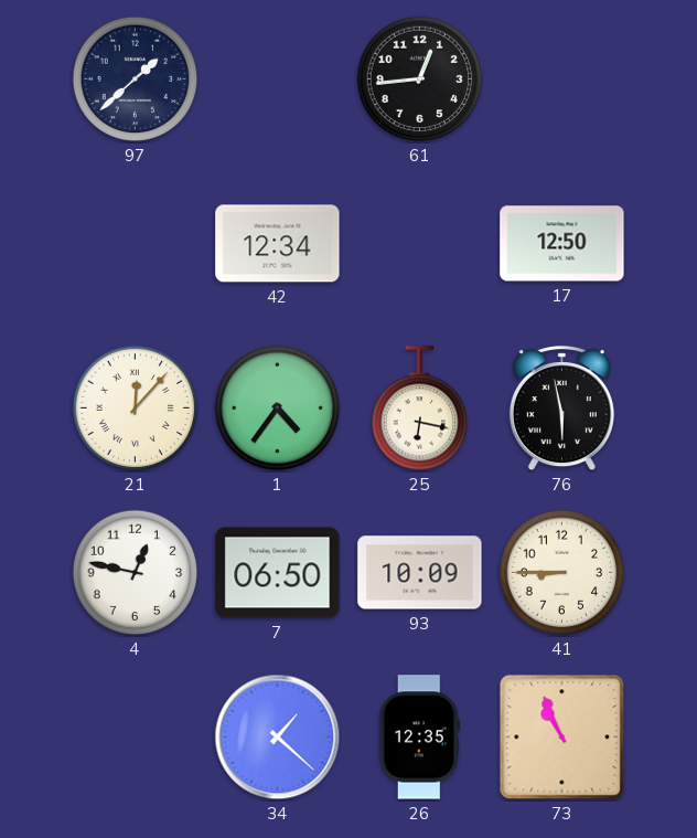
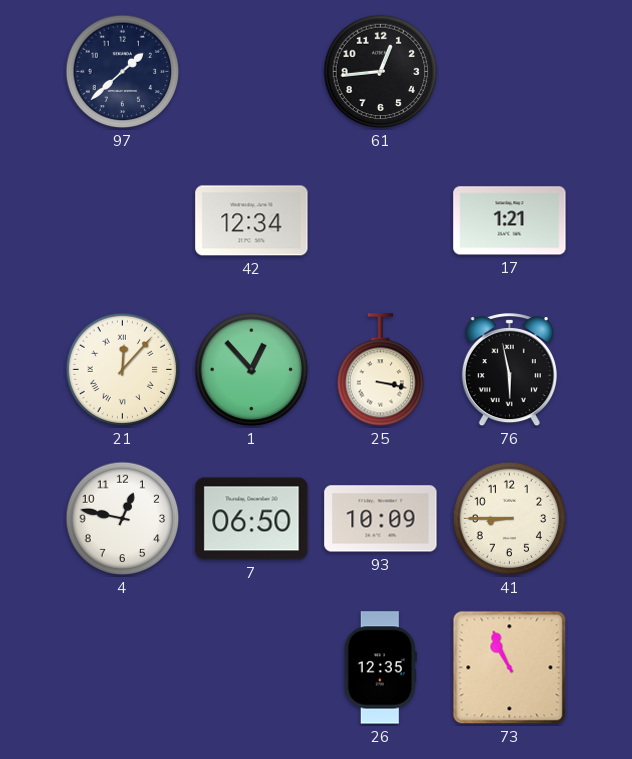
17: 12:50 -> 1:21
1: 4:36 -> 12:53
25: 6:17 -> 3:17
34: 1:22 -> none
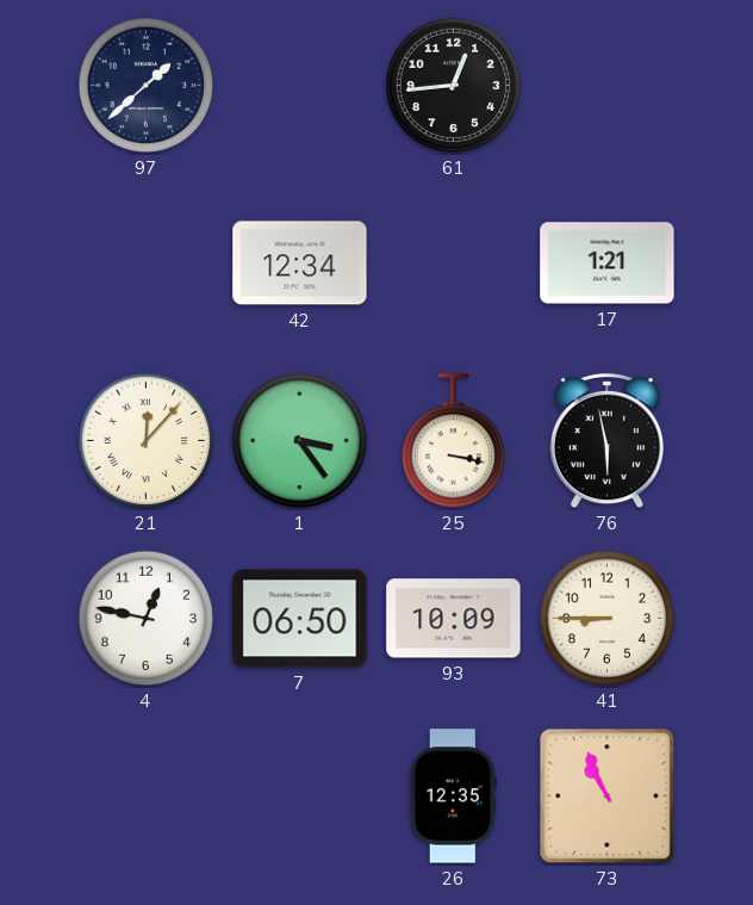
1: 12:53 -> 3:24
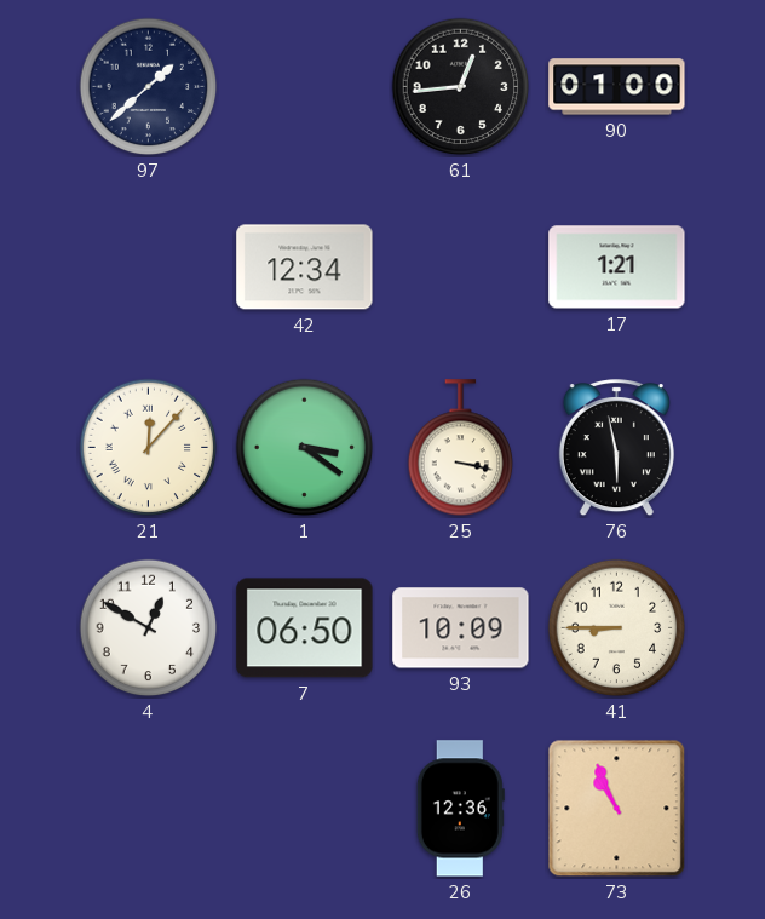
90: none -> 01:00
1: 3:24 -> 3:21
4: 12:47 -> 12:50
26: 12:35 -> 12:36
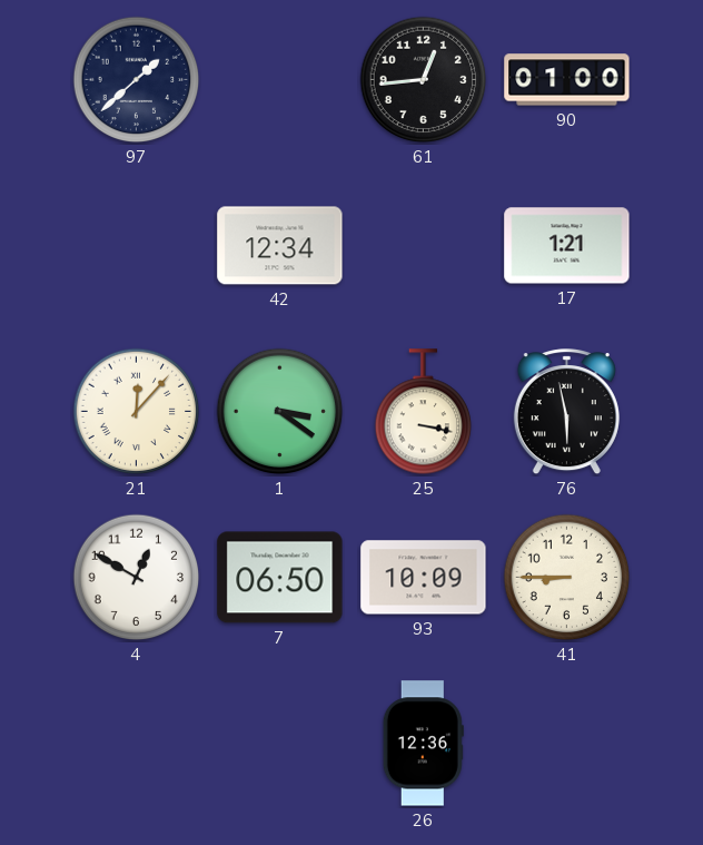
73: 10:56 -> none
